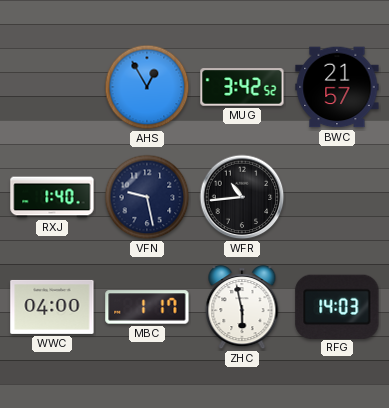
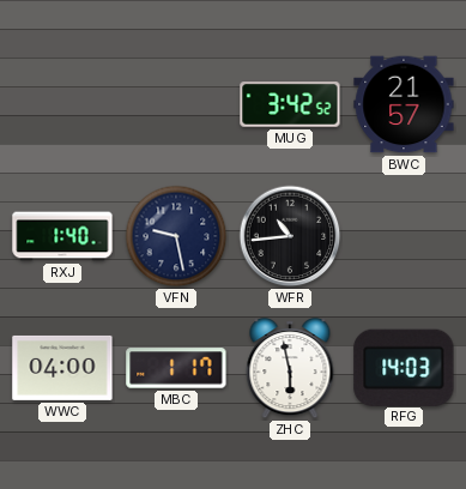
AHS: 12:55 -> none
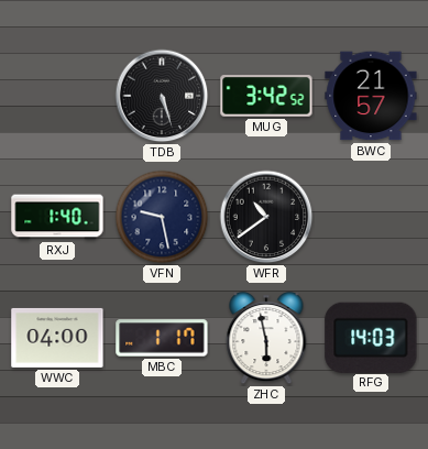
TDB: none -> 5:27
WFR: 10:44 -> 10:39
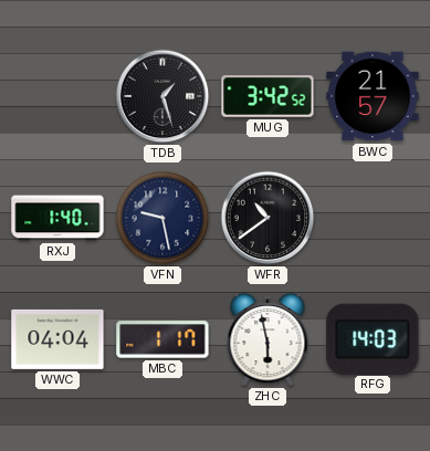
TDB: 5:27 -> 1:27
WWC: 04:00 -> 04:04
